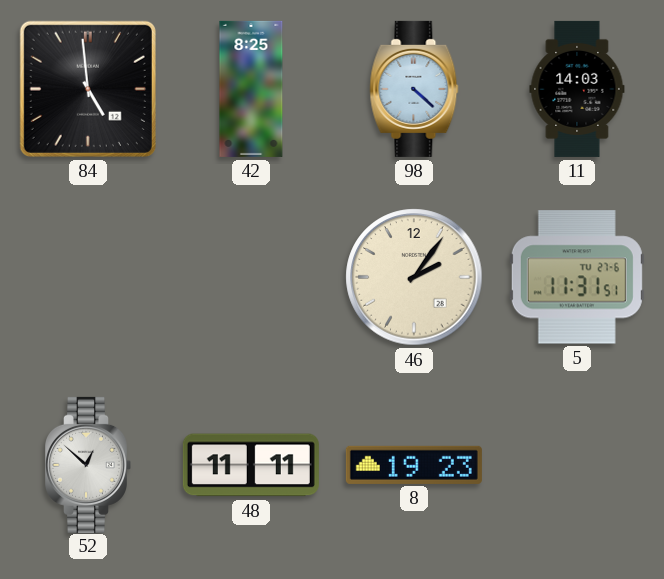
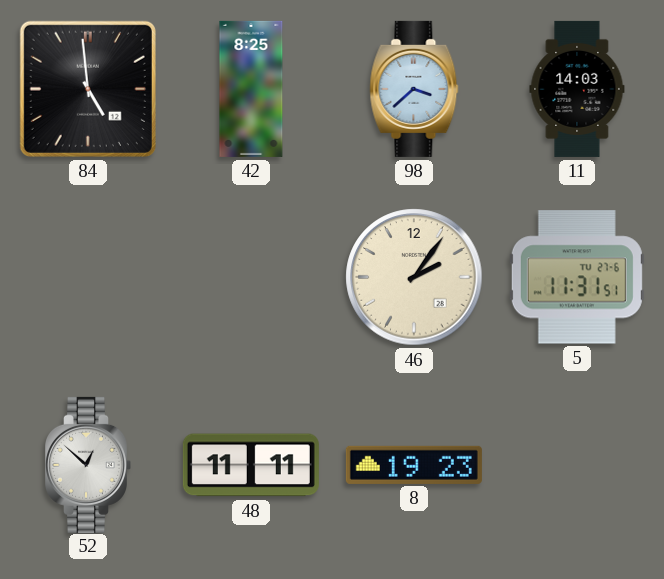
98: 4:22 -> 3:38
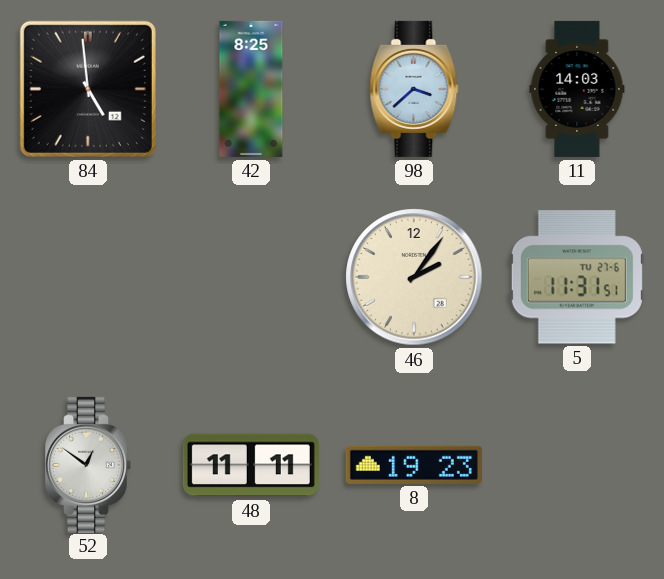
52: 12:52 -> 12:51
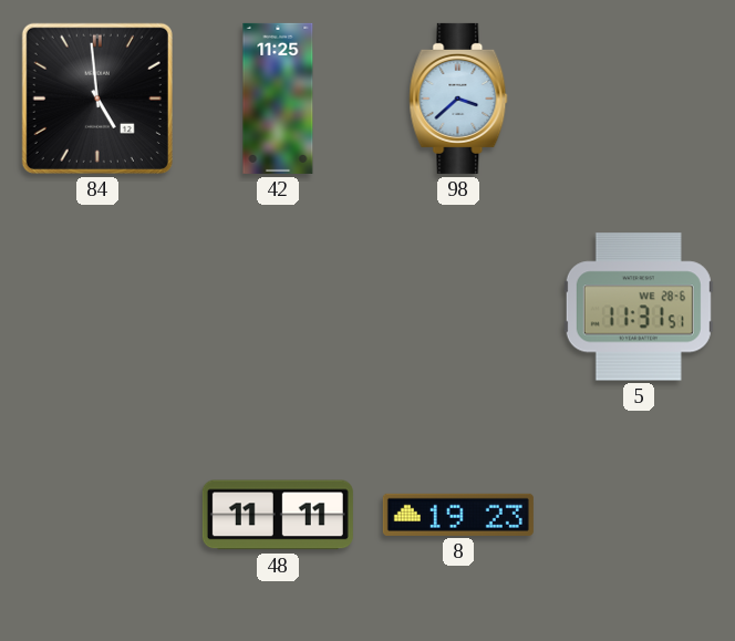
42: 8:25 -> 11:25
11: 14:03 -> none
46: 2:06 -> none
5 date: TU 27-6 -> WE 28-6
52: 12:51 -> none
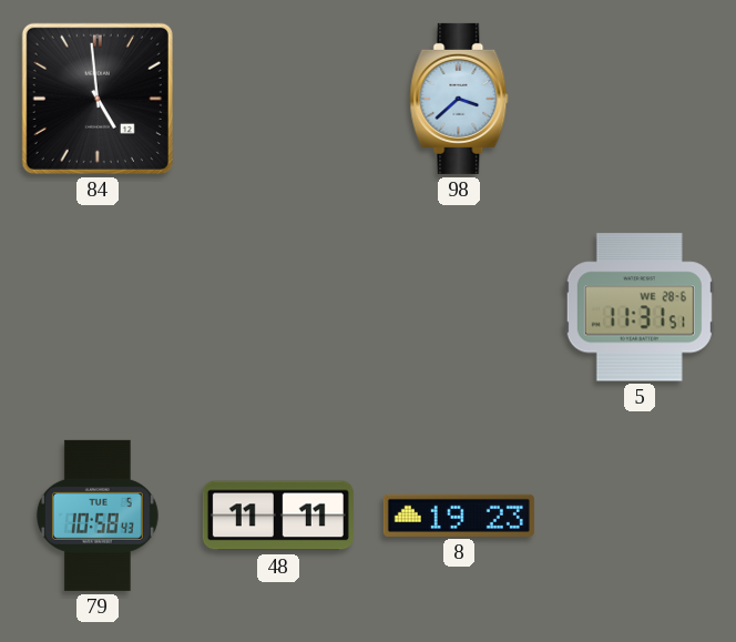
42: 11:25 -> none
79: none -> 10:58
